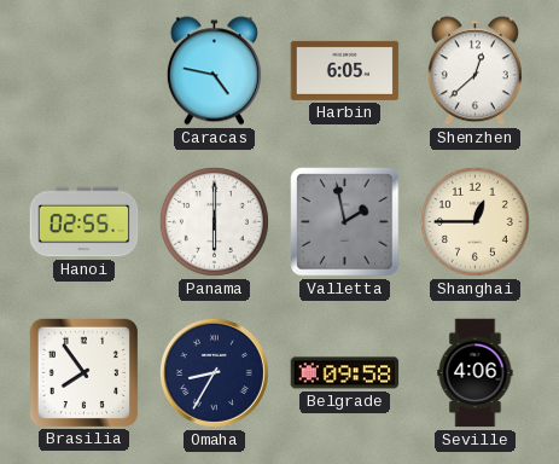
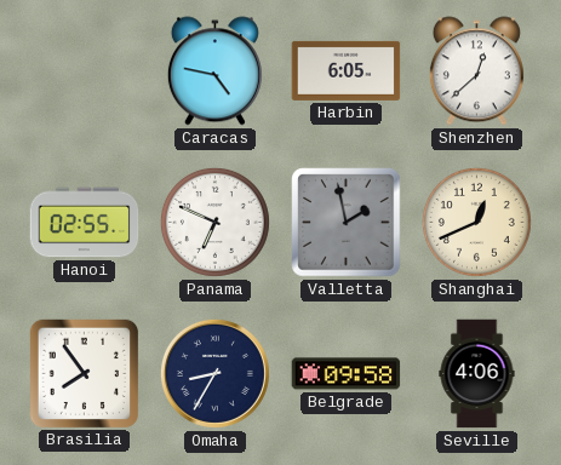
Panama: 6:00 -> 6:49
Shanghai: 12:45 -> 12:41
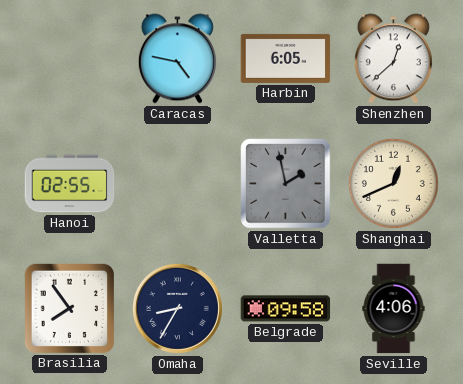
Panama: 6:49 -> none
